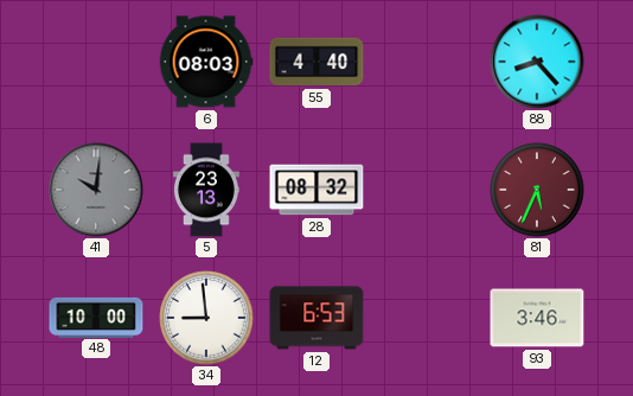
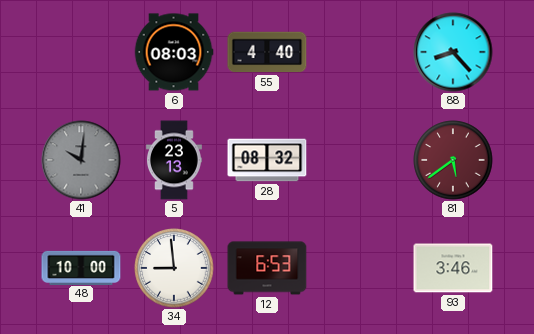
81: 5:34 -> 5:39
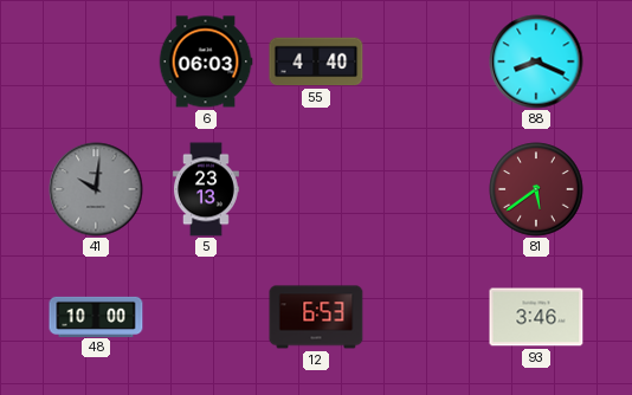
6: 08:03 -> 06:03
88: 8:23 -> 8:19
28: 08:32 -> none
34: 8:59 -> none
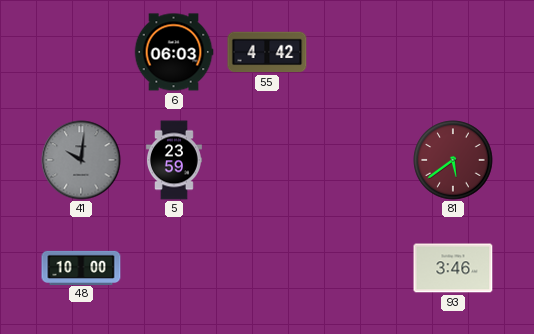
55: 4:40 -> 4:42
88: 8:19 -> none
5: 23:13 -> 23:59
12: 6:53 -> none
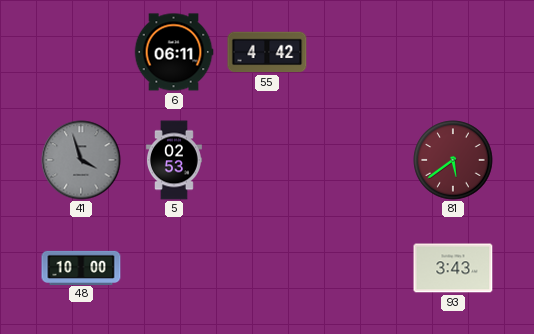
6: 06:03 -> 06:11
41: 10:01 -> 3:57
5: 23:59 -> 02:53
93: 3:46 -> 3:43
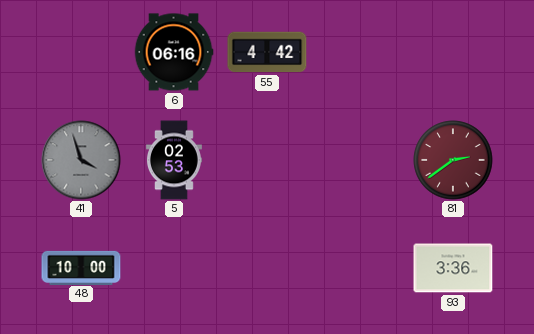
6: 06:11 -> 06:16
81: 5:39 -> 2:39
93: 3:43 -> 3:36
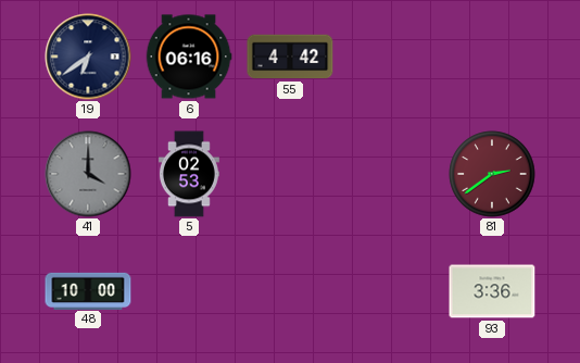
19: none -> 6:39
41: 3:57 -> 4:00
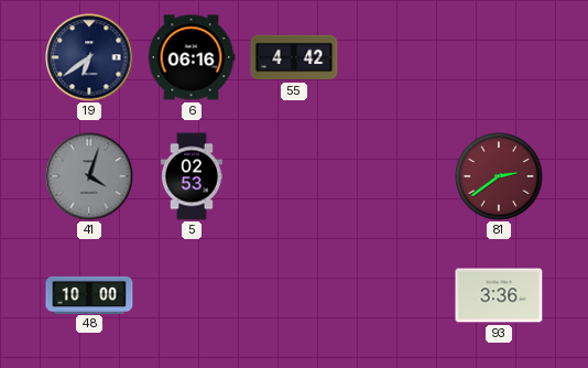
41: 4:00 -> 4:03
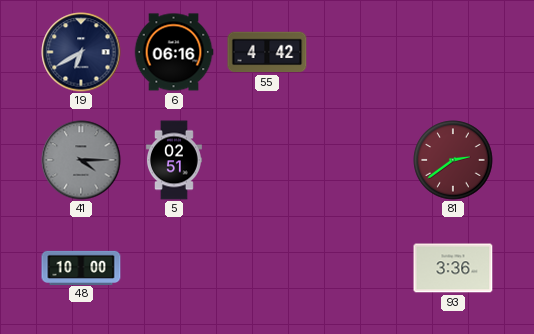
19: 6:39 -> 6:40
41: 4:03 -> 4:15
5: 02:53 -> 02:51
